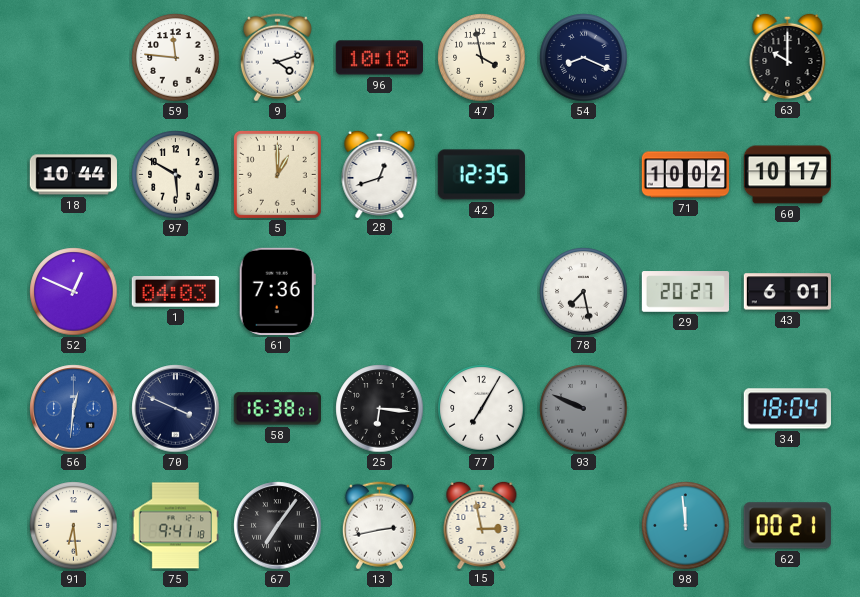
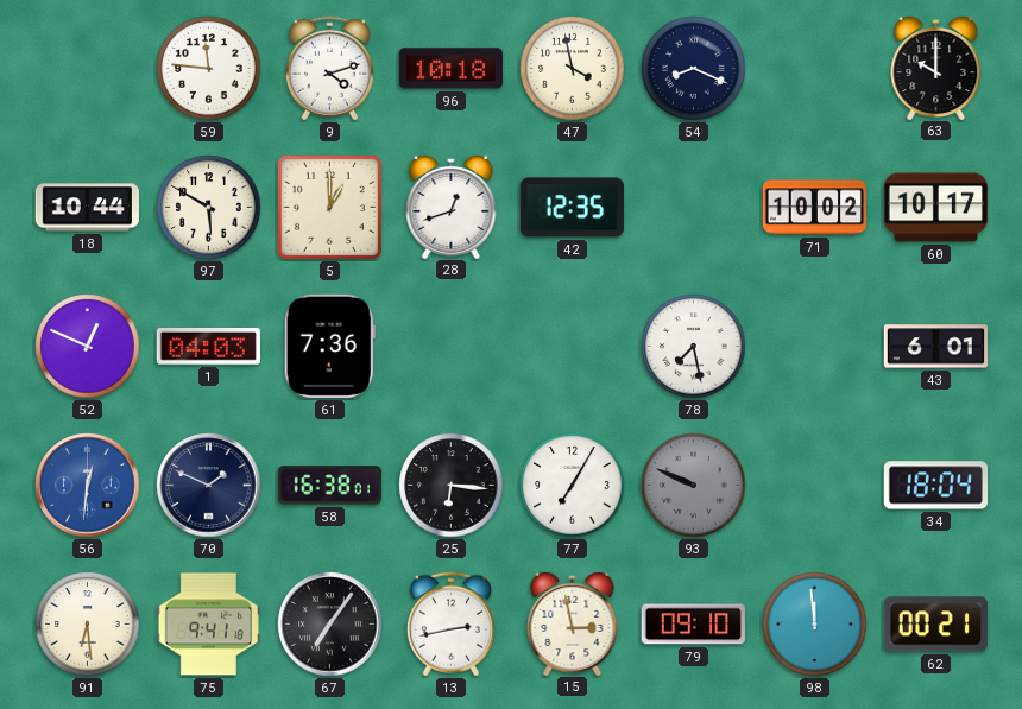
29: 20:27 -> none
70: 3:49 -> 1:49
79: none -> 09:10
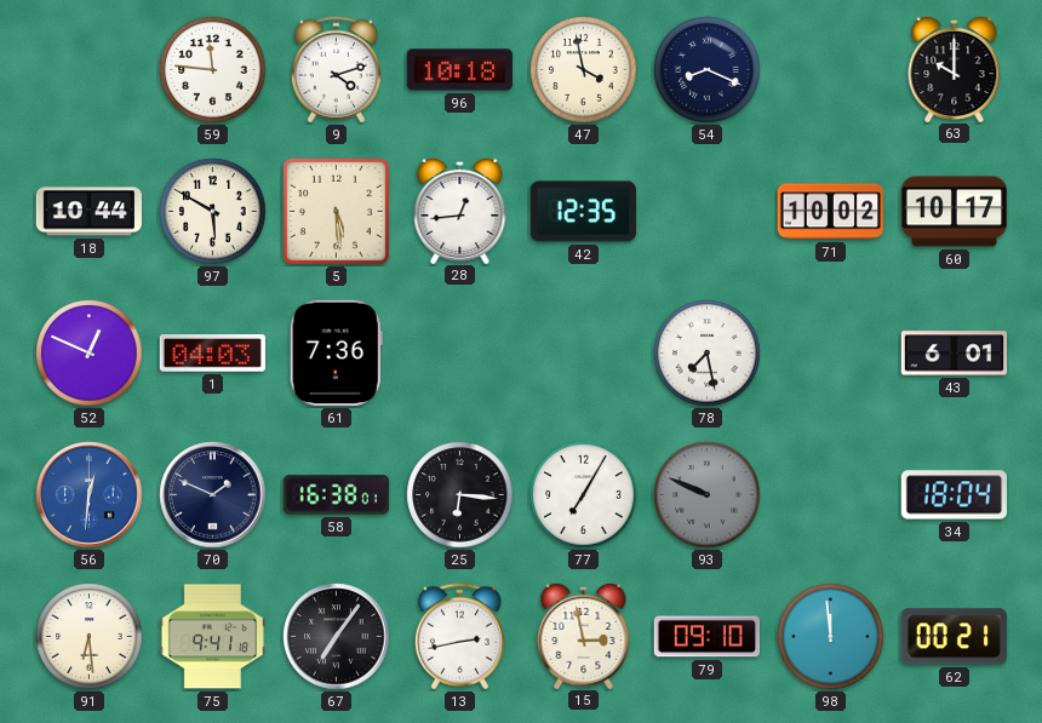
5: 1:00 -> 5:29
28: 12:42 -> 12:44
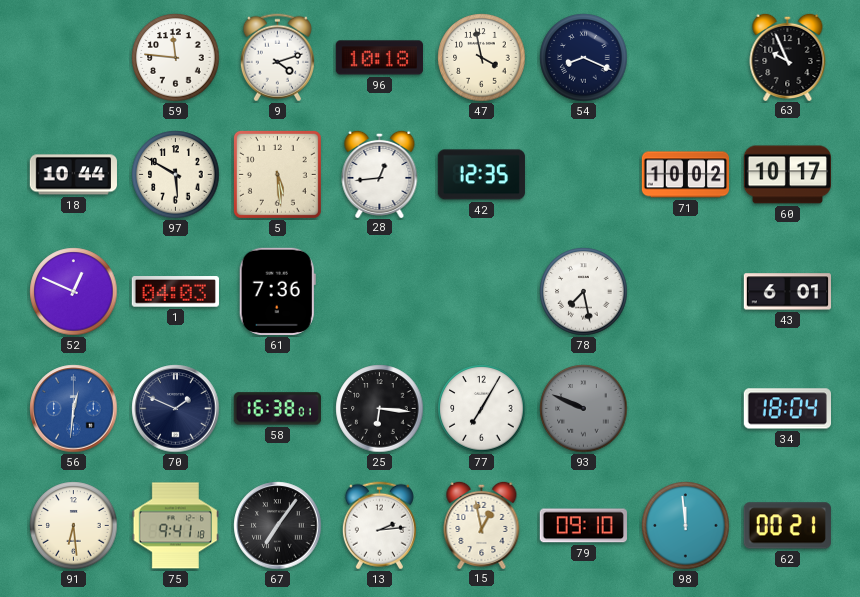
63: 10:00 -> 9:56
13: 2:43 -> 2:14
15: 2:58 -> 12:58
